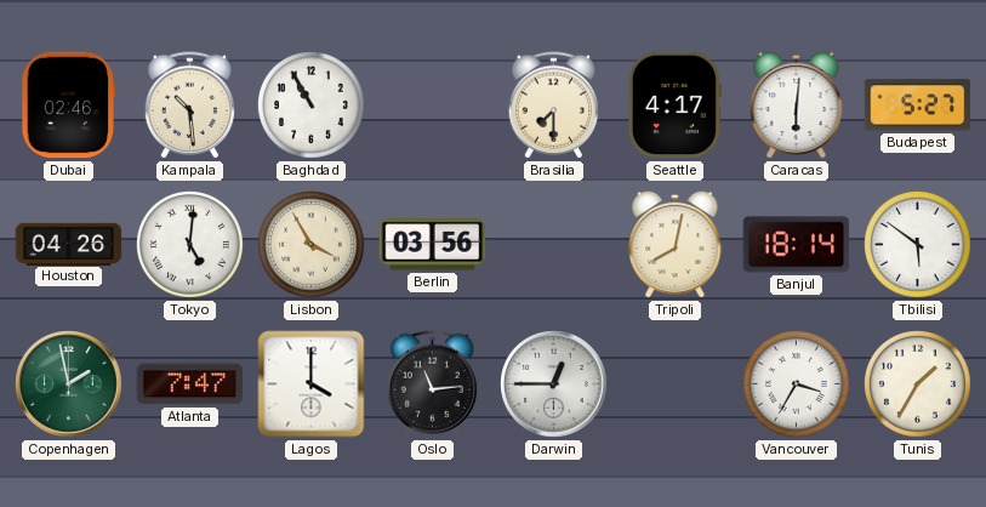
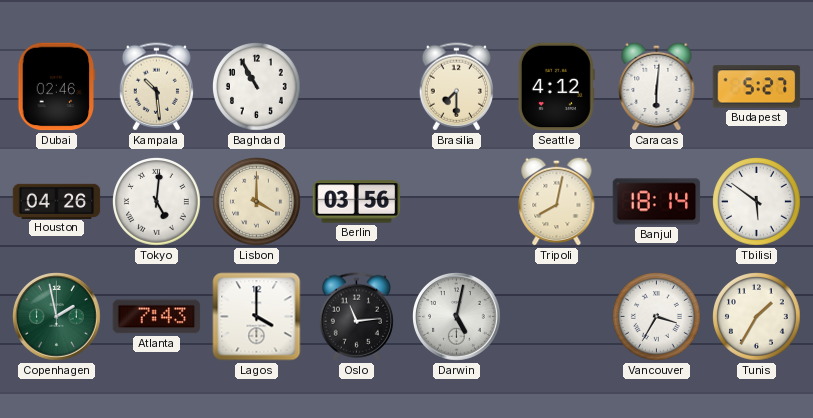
Seattle: 4:17 -> 4:12
Lisbon: 3:55 -> 4:00
Atlanta: 7:47 -> 7:43
Darwin: 12:45 -> 5:02
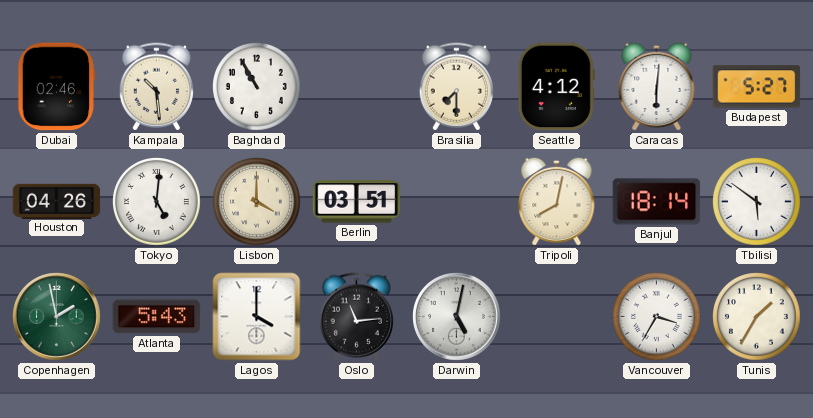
Berlin: 03:56 -> 03:51
Atlanta: 7:43 -> 5:43
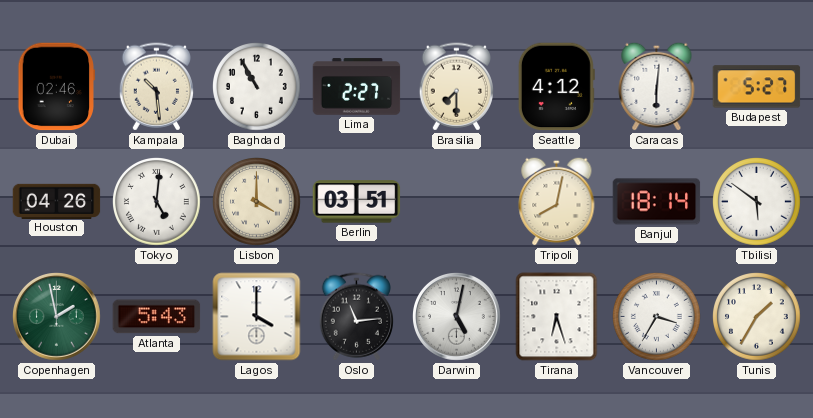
Lima: none -> 2:27
Tirana: none -> 6:27
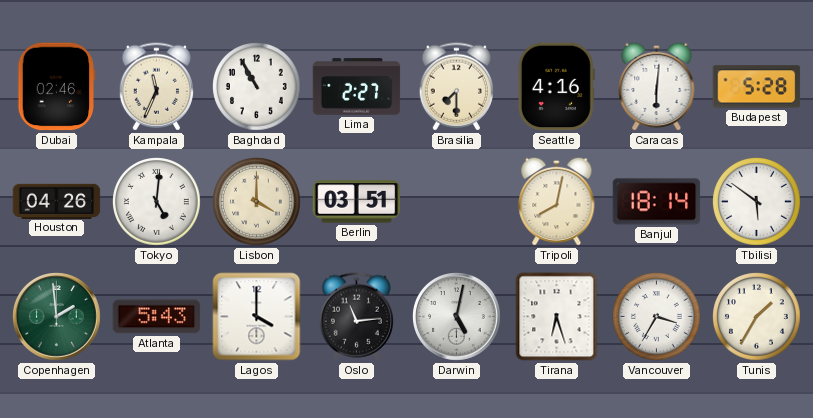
Kampala: 10:29 -> 11:34
Seattle: 4:12 -> 4:16
Budapest: 5:27 -> 5:28
Copenhagen: 1:58 -> 1:59
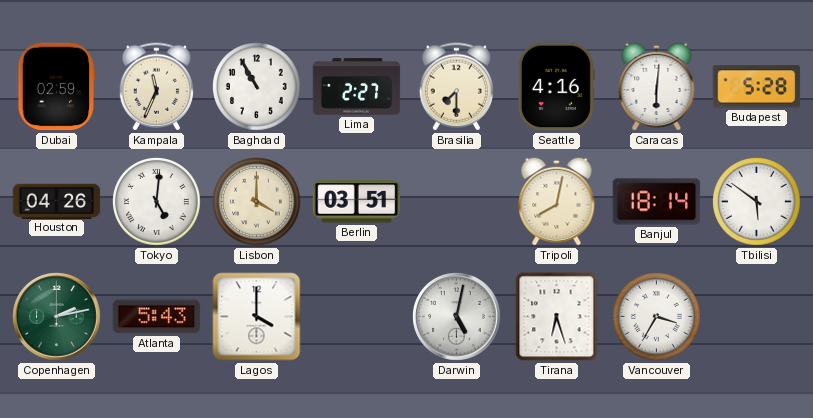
Dubai: 02:46 -> 02:59
Copenhagen: 1:59 -> 2:13
Oslo: 11:14 -> none
Tunis: 1:35 -> none
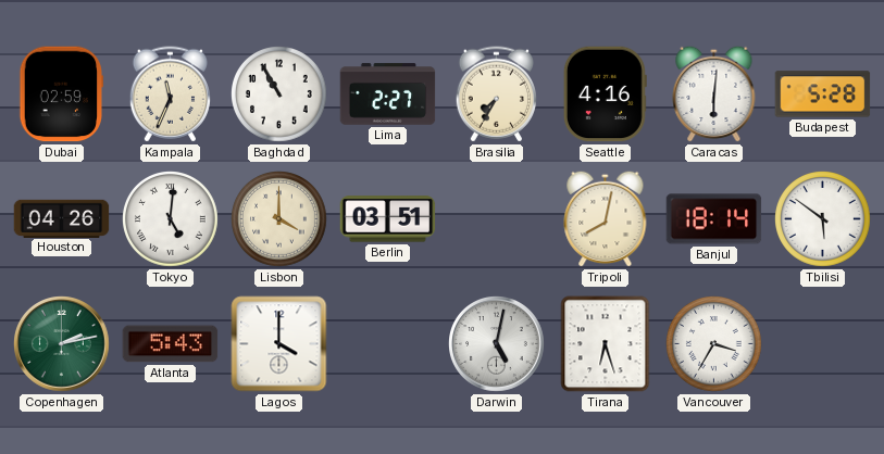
Brasilia: 7:30 -> 7:35
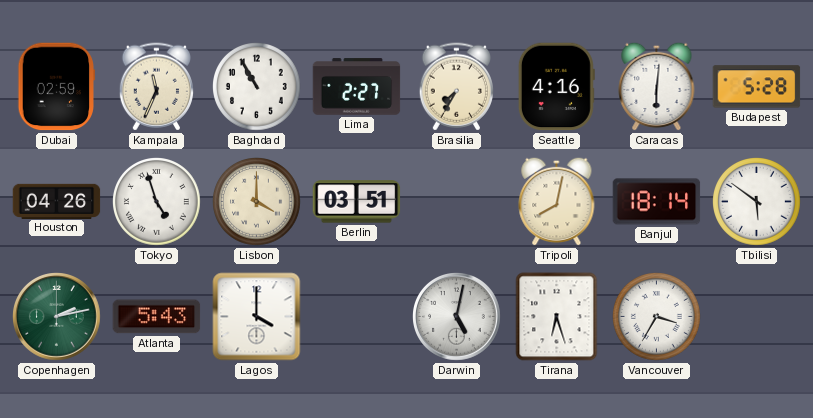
Tokyo: 5:01 -> 4:57
